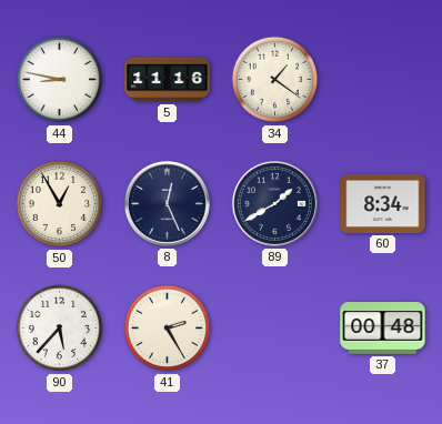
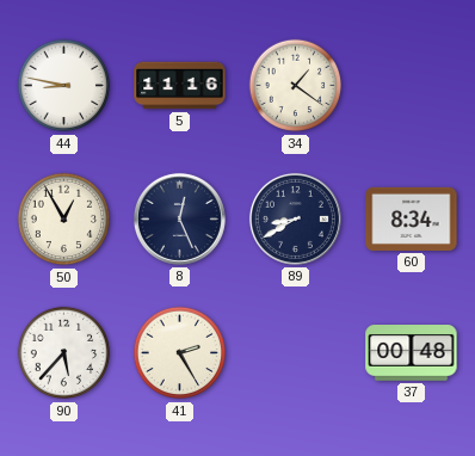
89: 1:40 -> 8:40
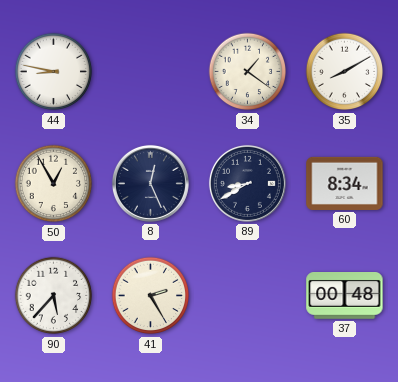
5: 11:16 -> none
35: none -> 8:10
